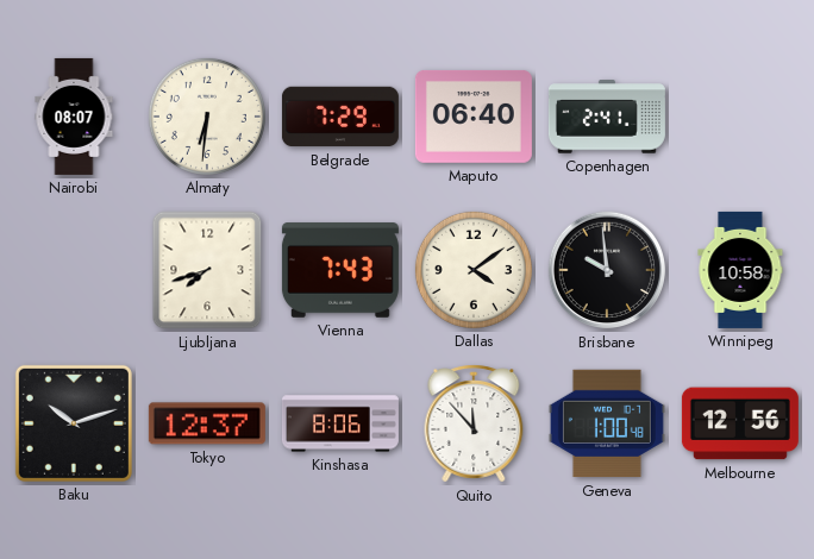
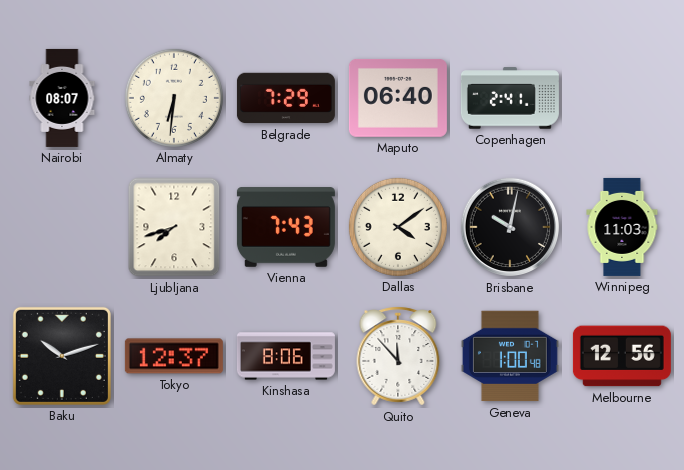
Brisbane: 9:59 -> 10:02
Winnipeg: 10:58 -> 11:03
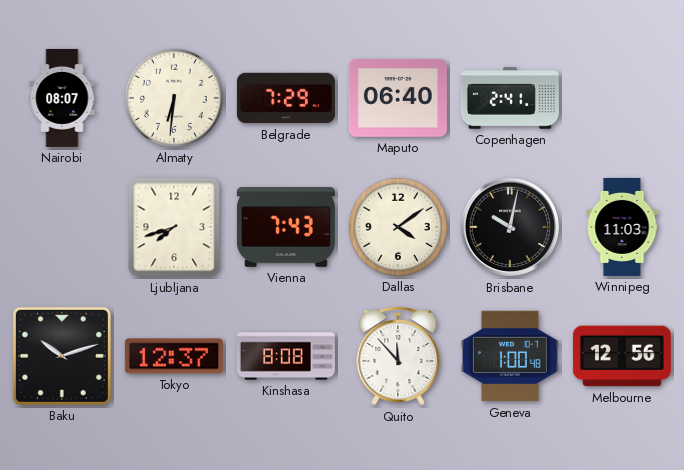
Kinshasa: 8:06 -> 8:08
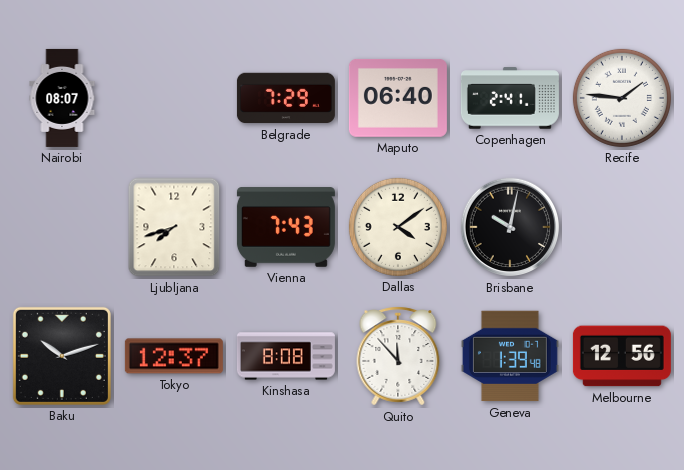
Almaty: 6:31 -> none
Recife: none -> 1:46
Winnipeg: 11:03 -> none
Geneva: 1:00 -> 1:39
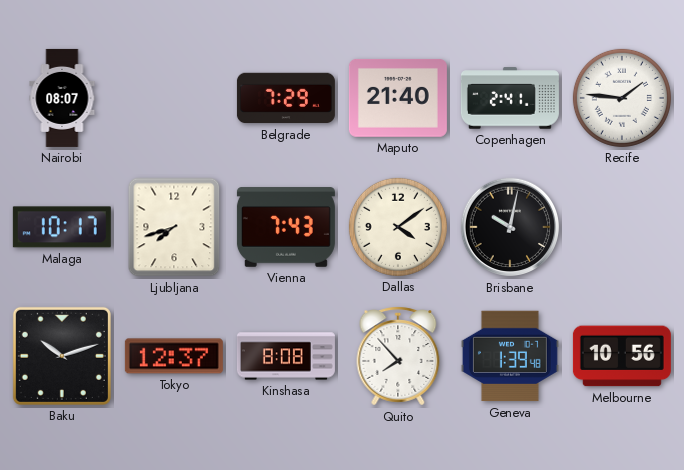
Maputo: 06:40 -> 21:40
Malaga: none -> 10:17
Quito: 11:53 -> 7:53
Melbourne: 12:56 -> 10:56
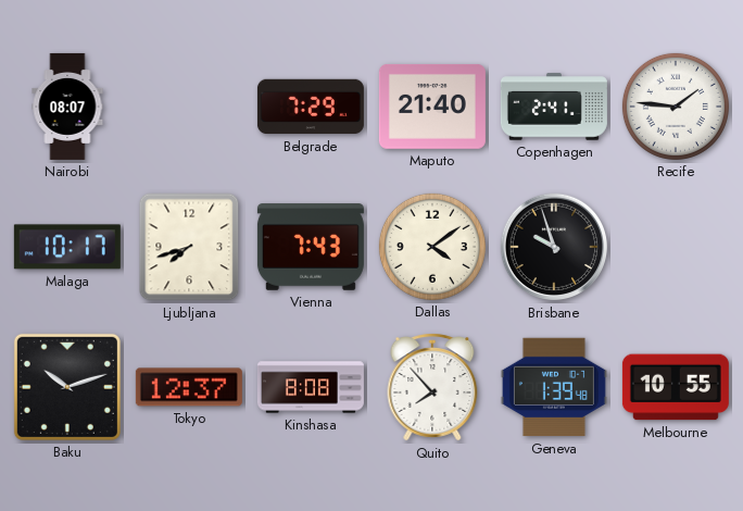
Brisbane: 10:02 -> 9:57
Melbourne: 10:56 -> 10:55
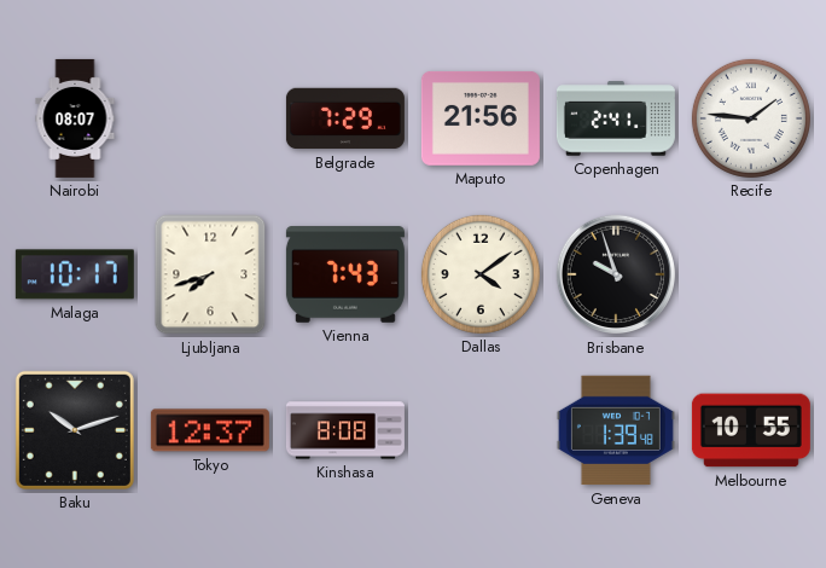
Maputo: 21:40 -> 21:56
Quito: 7:53 -> none
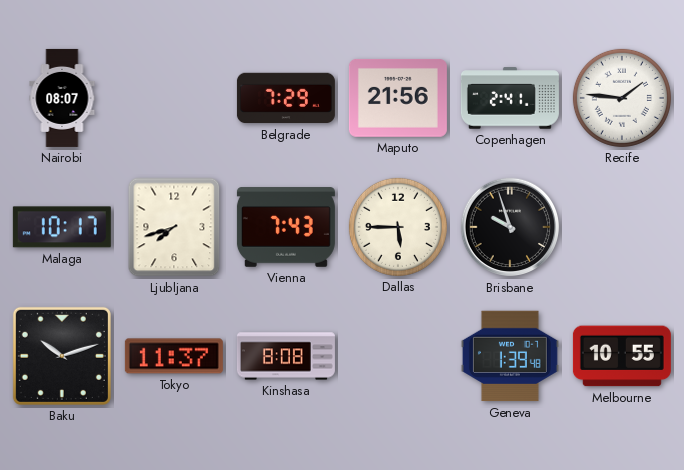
Dallas: 4:09 -> 5:45
Tokyo: 12:37 -> 11:37
